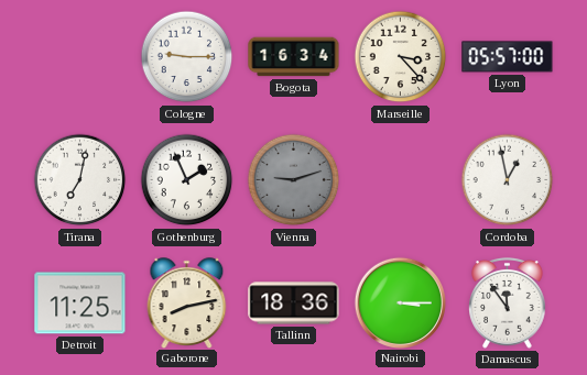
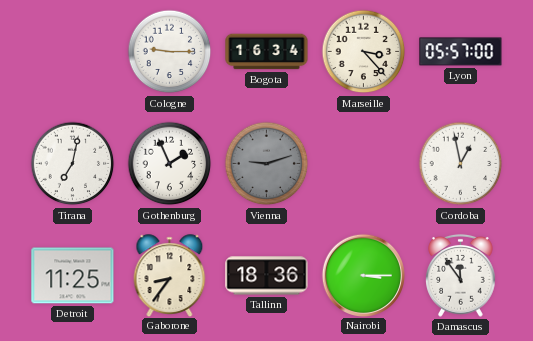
Gaborone: 8:13 -> 8:36
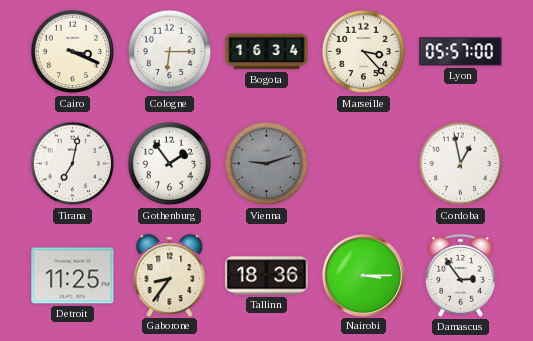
Cairo: none -> 3:19
Cologne: 9:15 -> 6:15
Gothenburg: 1:56 -> 1:54
Damascus: 11:54 -> 2:54
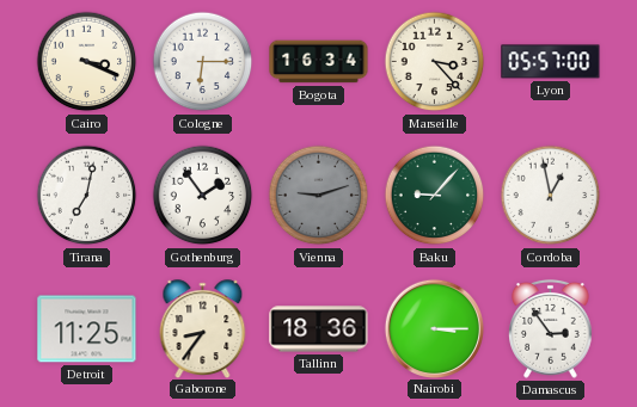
Baku: none -> 9:07
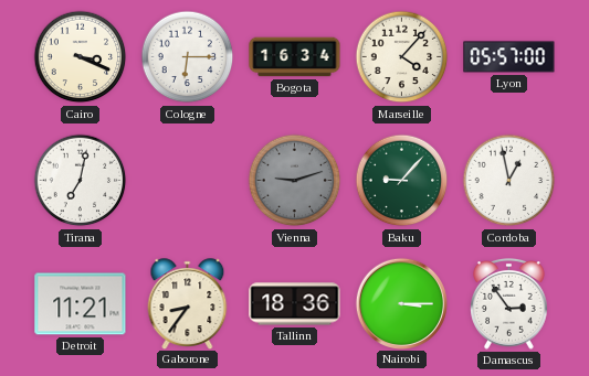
Marseille: 3:23 -> 4:07
Gothenburg: 1:54 -> none
Detroit: 11:25 -> 11:21
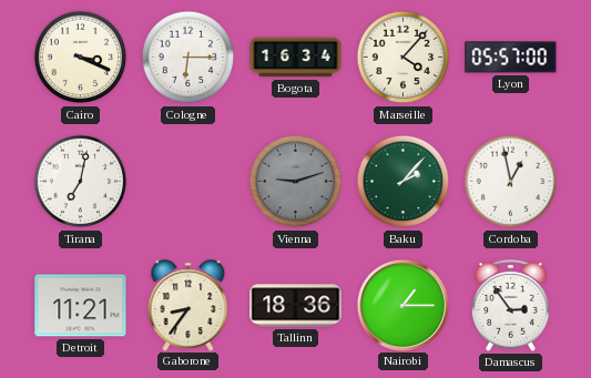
Baku: 9:07 -> 2:07
Nairobi: 3:15 -> 1:15
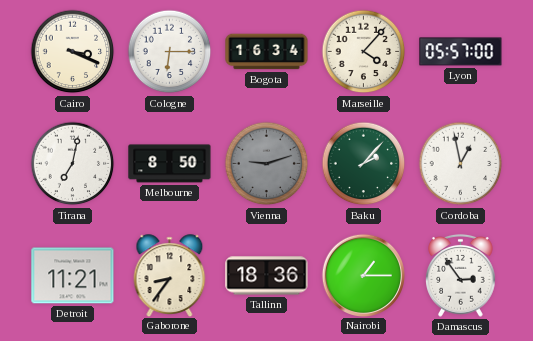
Melbourne: none -> 8:50
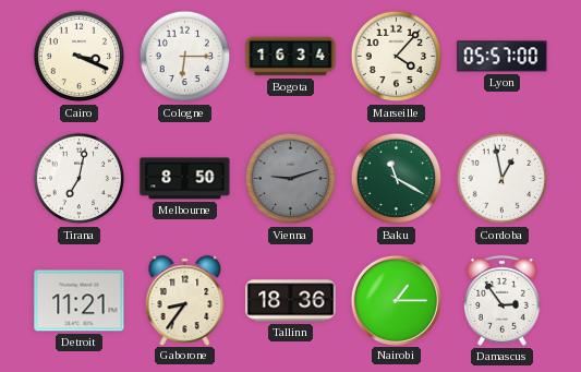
Baku: 2:07 -> 11:20
